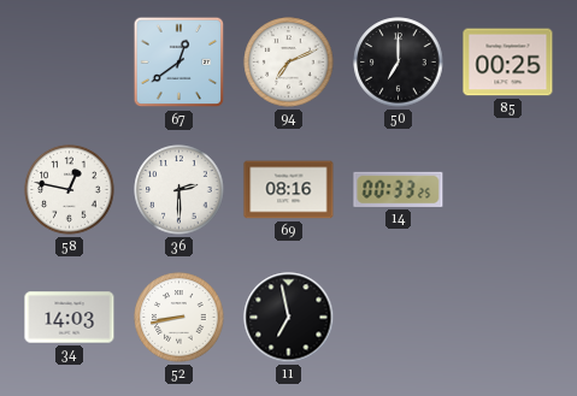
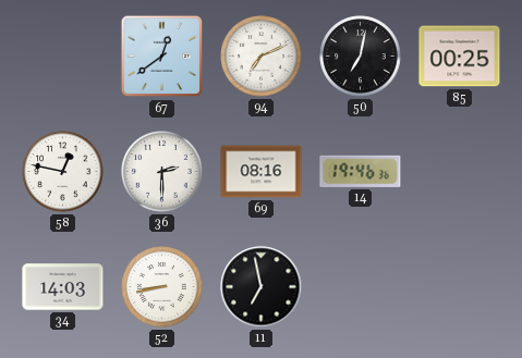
50: 7:00 -> 7:02
14: 00:33 -> 19:46
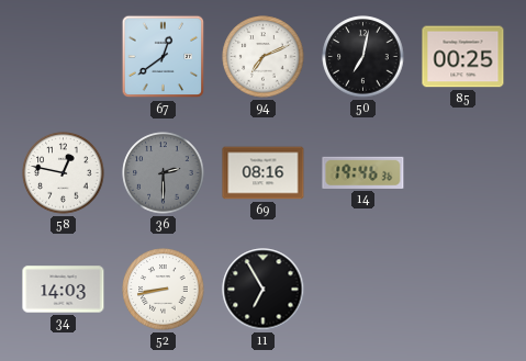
36 dial: white -> grey
11: 6:58 -> 6:55
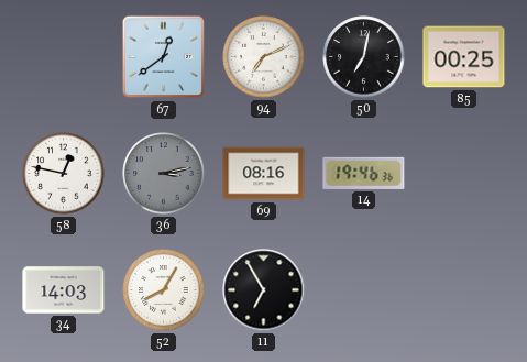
36: 2:30 -> 3:13
52: 8:43 -> 8:05
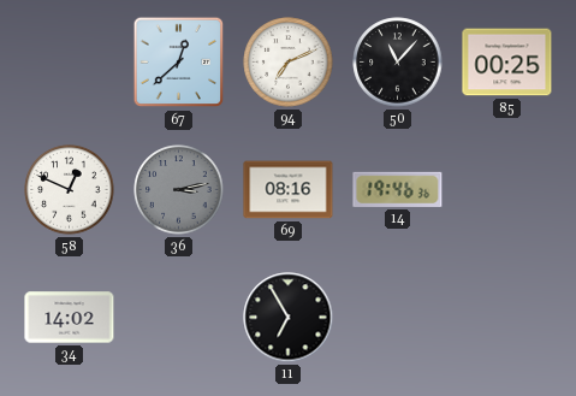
67: 12:39 -> 12:38
50: 7:02 -> 11:07
58: 12:47 -> 12:49
34: 14:03 -> 14:02
52: 8:05 -> none
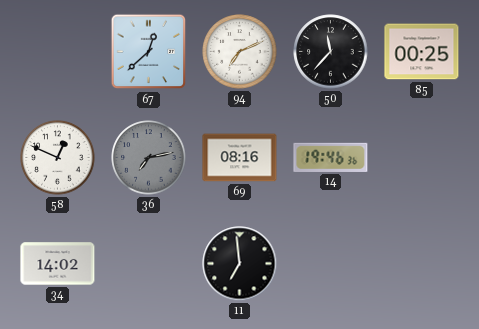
50: 11:07 -> 11:37
36: 3:13 -> 7:13
11: 6:55 -> 6:59
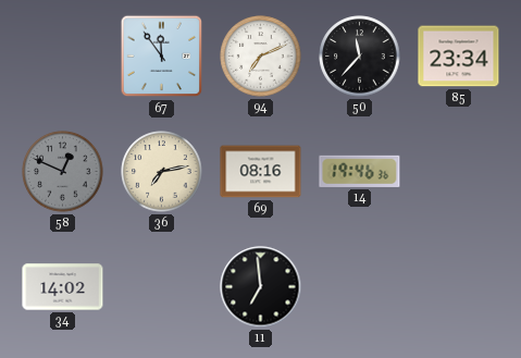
67: 12:38 -> 11:54
85: 00:25 -> 23:34
58 dial: white -> grey
36 dial: grey -> cream
